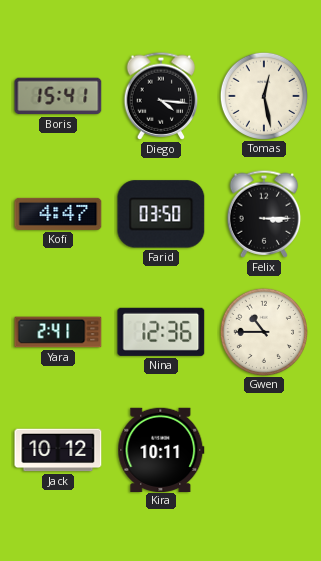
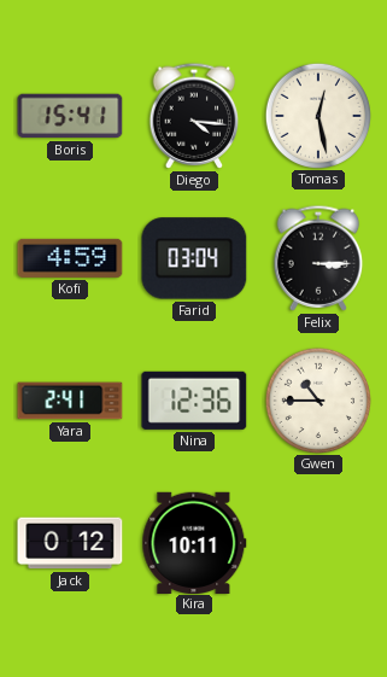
Kofi: 4:47 -> 4:59
Farid: 03:50 -> 03:04
Jack: 10:12 -> 0:12
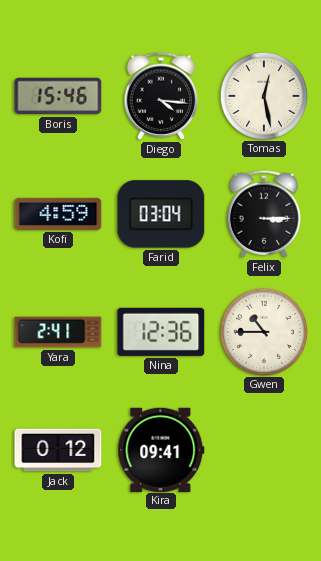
Boris: 15:41 -> 15:46
Kira: 10:11 -> 09:41
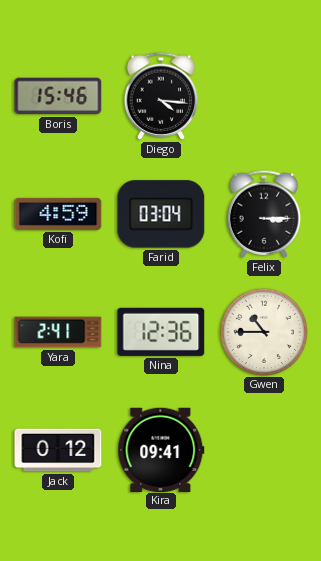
Tomas: 12:28 -> none
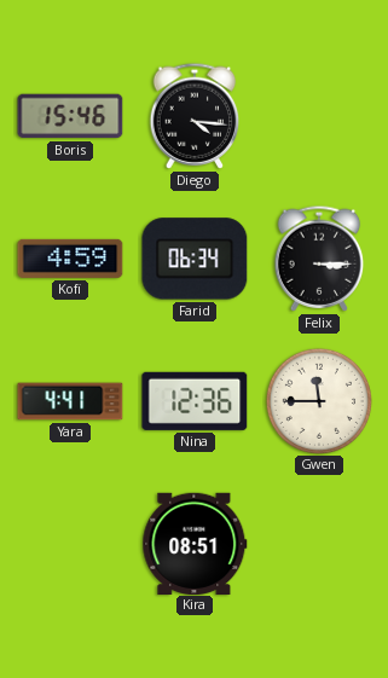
Farid: 03:04 -> 06:34
Yara: 2:41 -> 4:41
Gwen: 10:45 -> 11:45
Jack: 0:12 -> none
Kira: 09:41 -> 08:51
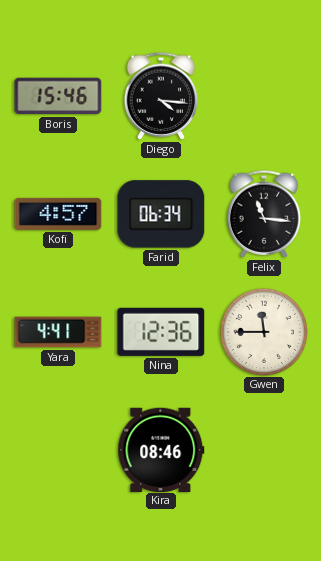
Kofi: 4:59 -> 4:57
Felix: 3:15 -> 11:16
Kira: 08:51 -> 08:46
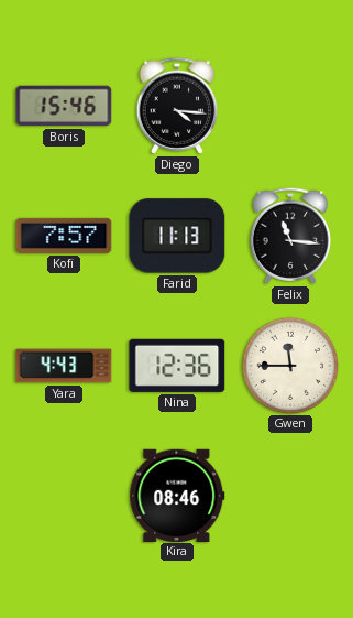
Kofi: 4:57 -> 7:57
Farid: 06:34 -> 11:13
Yara: 4:41 -> 4:43
